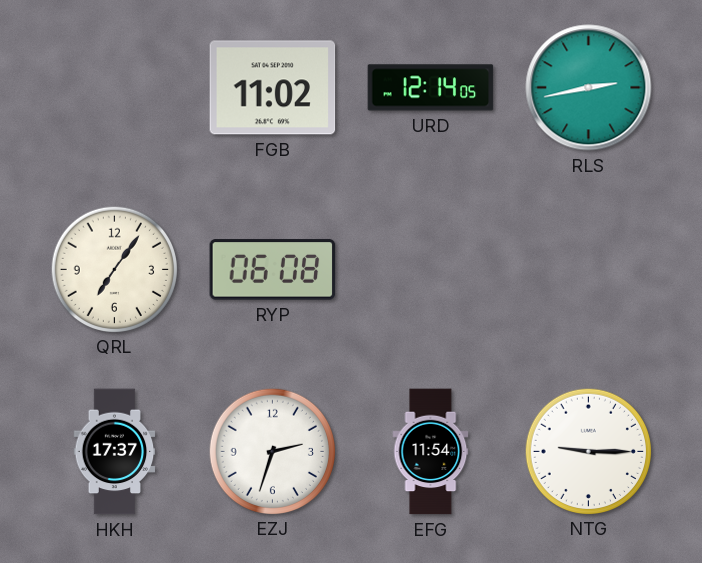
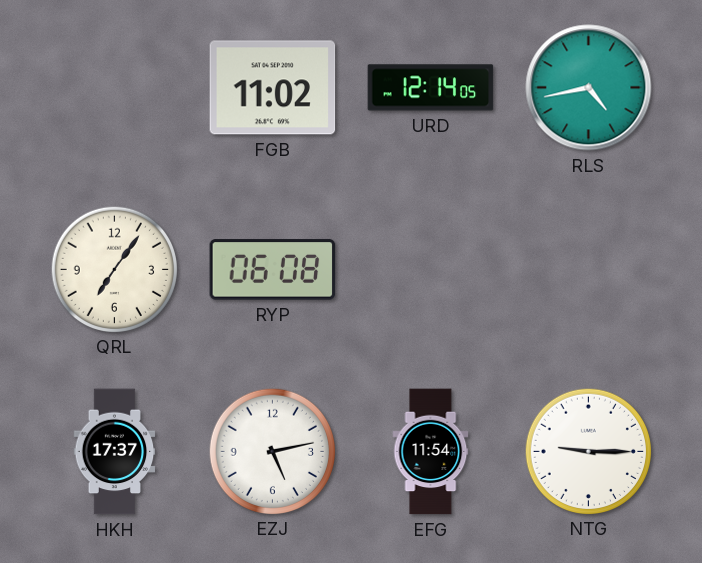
RLS: 2:43 -> 4:43
EZJ: 2:33 -> 5:13
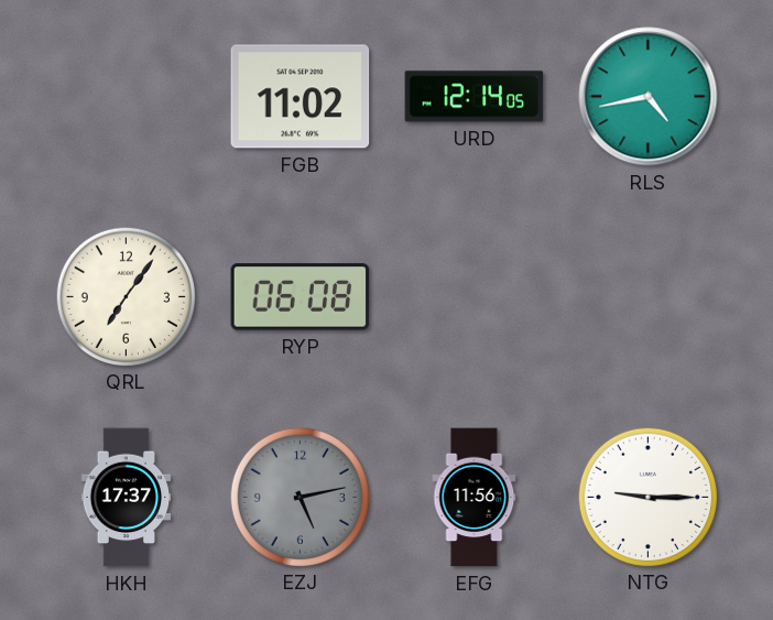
EZJ dial: white -> grey
EFG: 11:54 -> 11:56
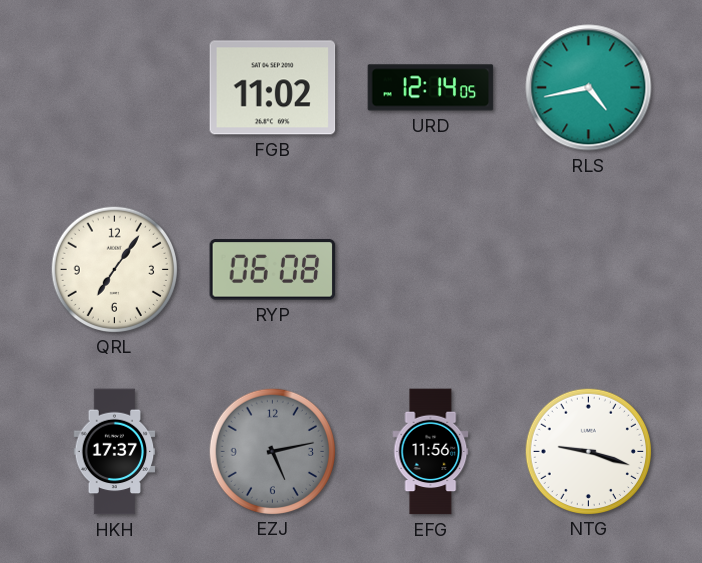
NTG: 9:15 -> 9:18
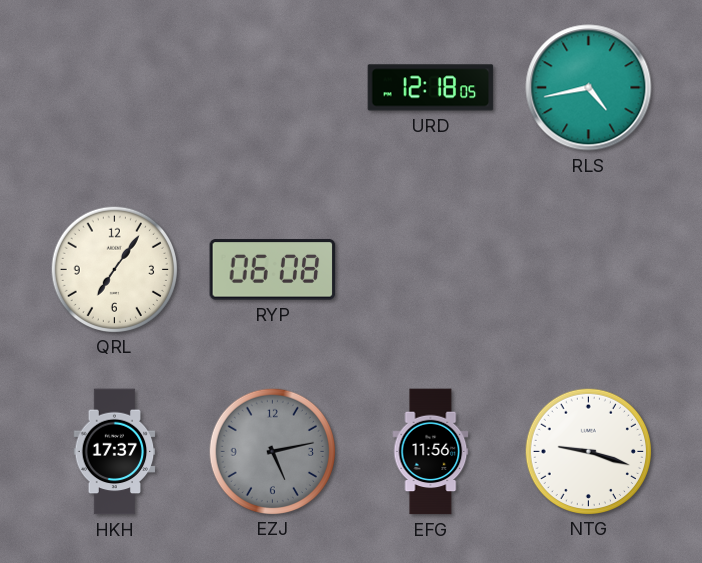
FGB: 11:02 -> none
URD: 12:14 -> 12:18
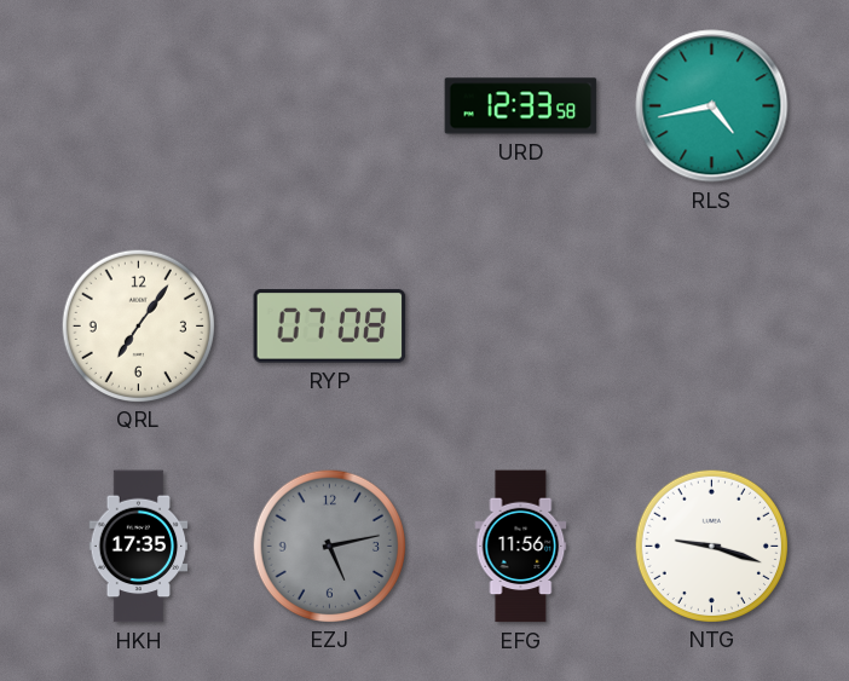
URD: 12:18 -> 12:33
RYP: 06:08 -> 07:08
HKH: 17:37 -> 17:35
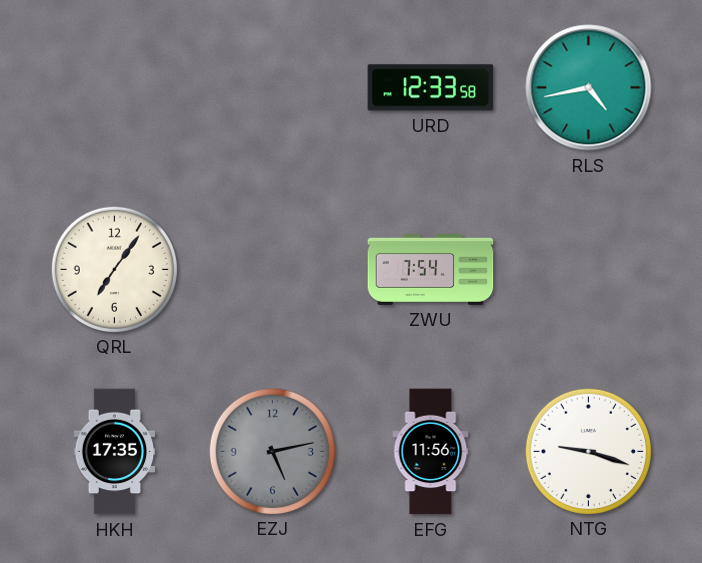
RYP: 07:08 -> none
ZWU: none -> 7:54
